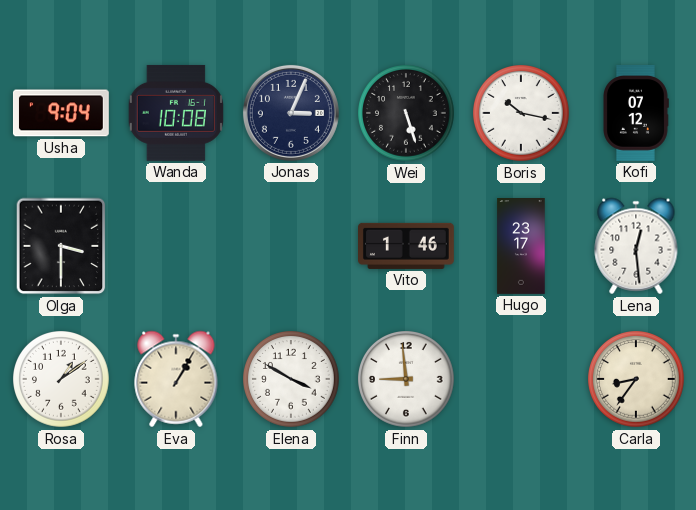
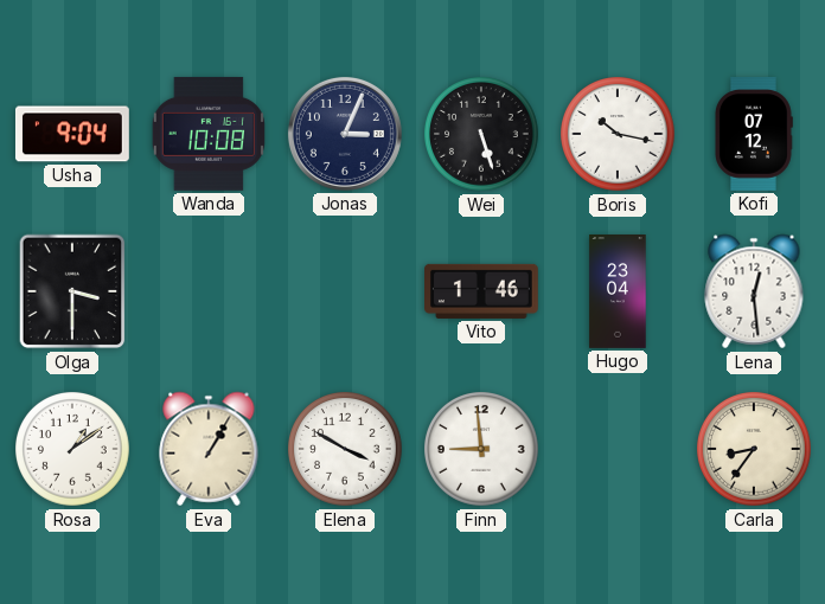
Hugo: 23:17 -> 23:04
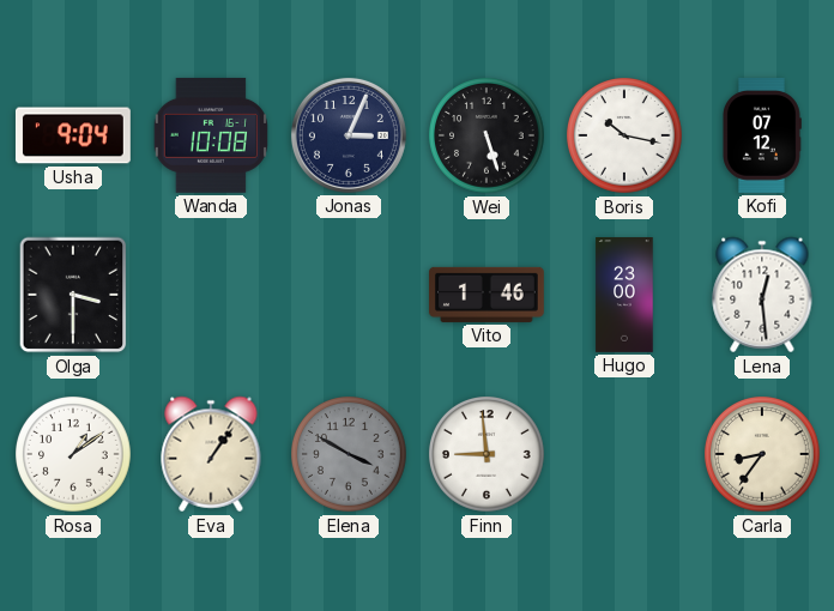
Hugo: 23:04 -> 23:00
Eva: 1:05 -> 1:06
Elena dial: white -> grey
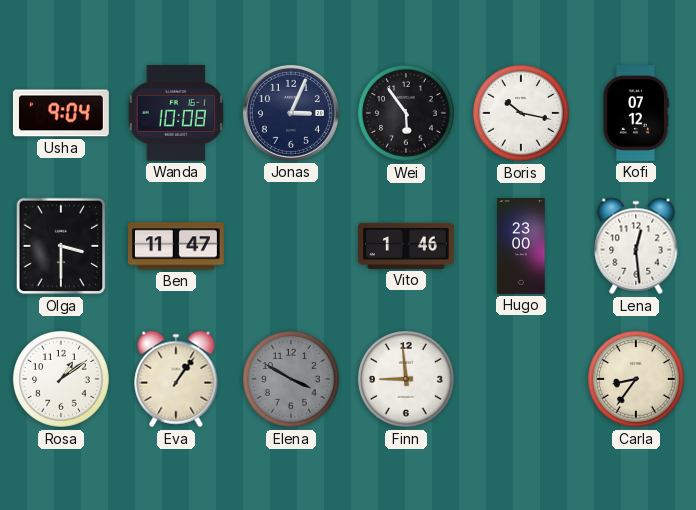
Wei: 5:27 -> 5:54
Ben: none -> 11:47
